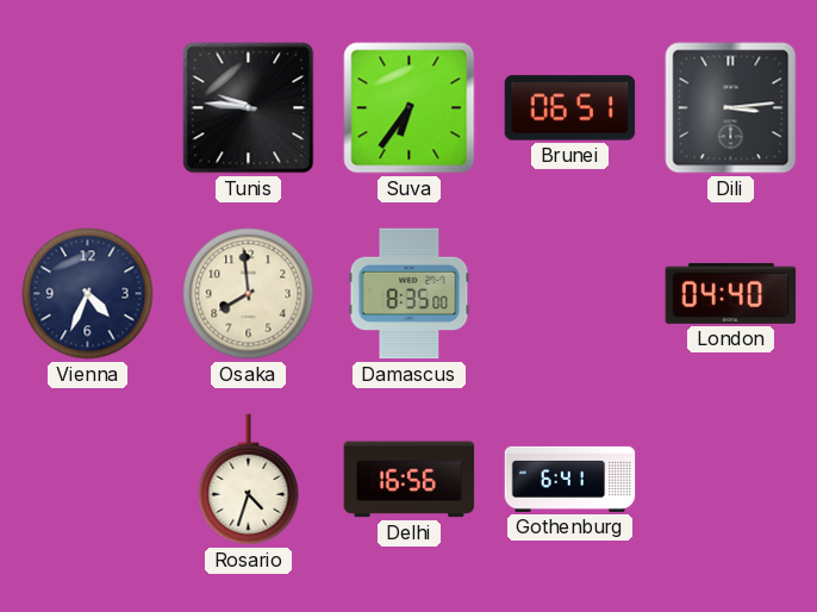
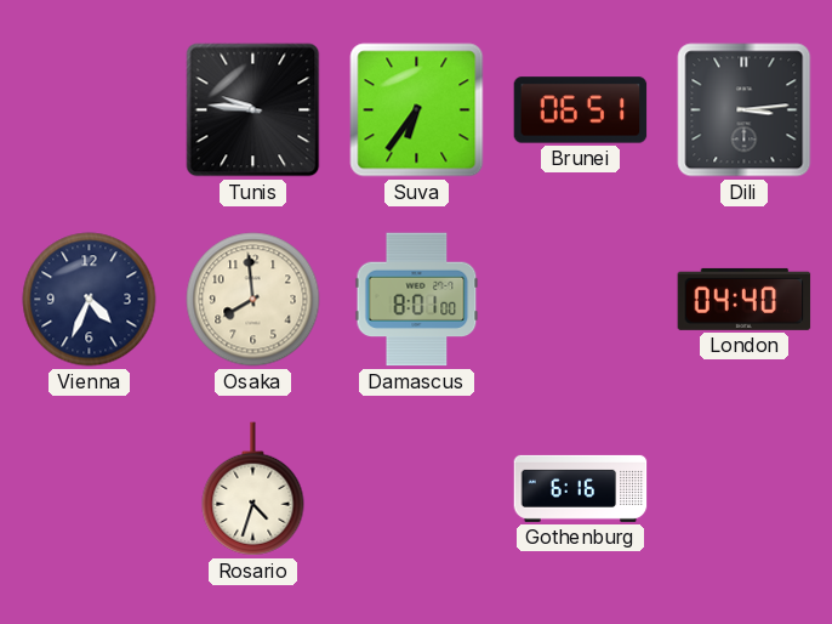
Damascus: 8:35 -> 8:01
Delhi: 16:56 -> none
Gothenburg: 6:41 -> 6:16
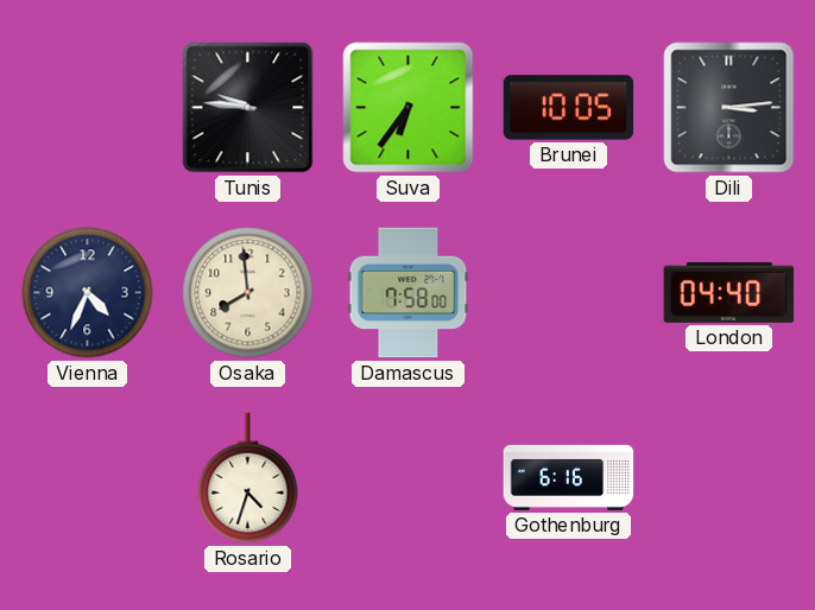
Brunei: 06:51 -> 10:05
Damascus: 8:01 -> 7:58
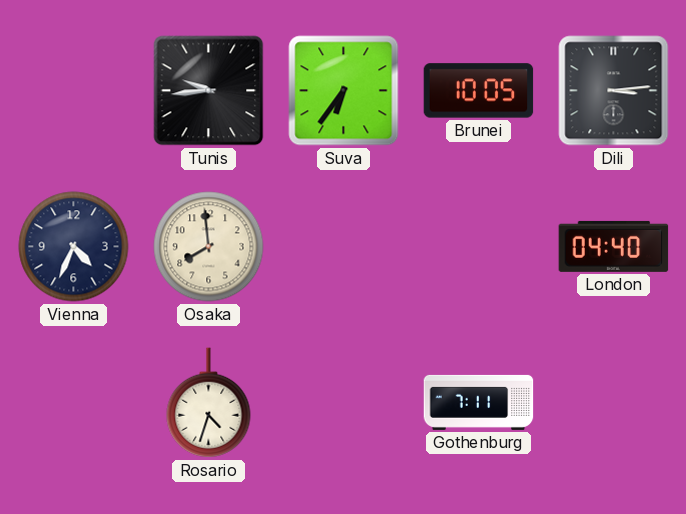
Tunis: 9:46 -> 9:44
Damascus: 7:58 -> none
Gothenburg: 6:16 -> 7:11
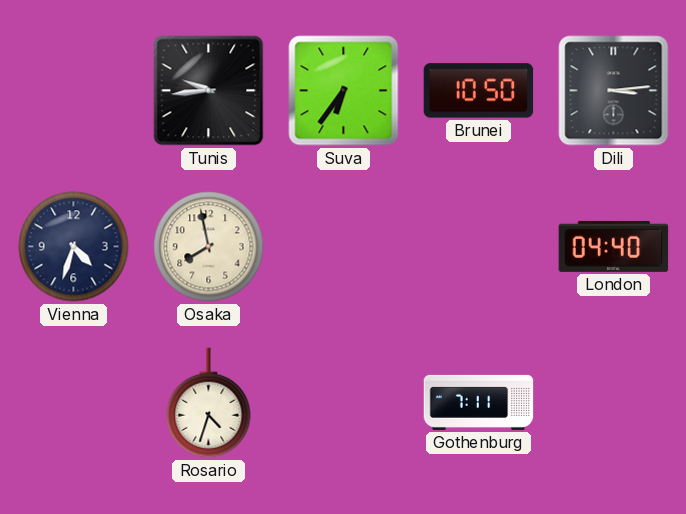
Brunei: 10:05 -> 10:50
Vienna: 4:34 -> 4:33
Osaka: 7:59 -> 7:58
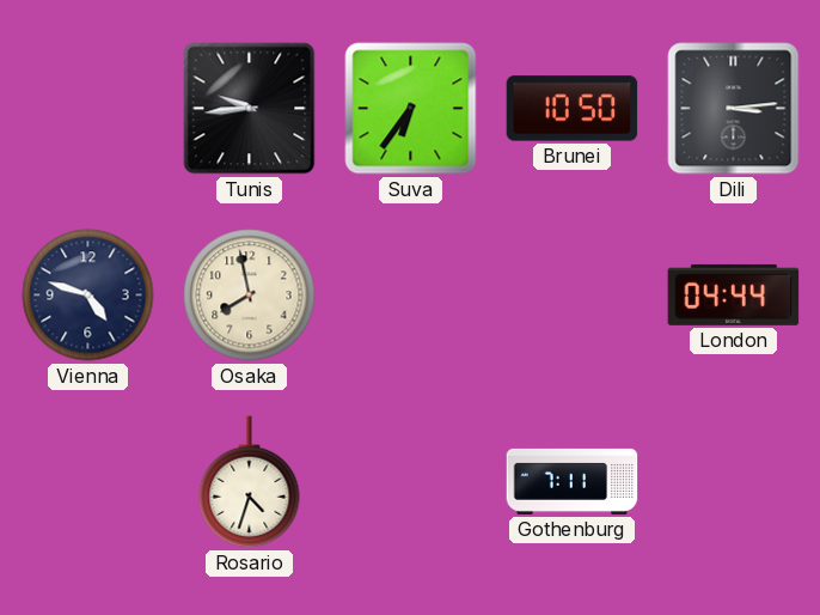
Vienna: 4:33 -> 4:48
London: 04:40 -> 04:44
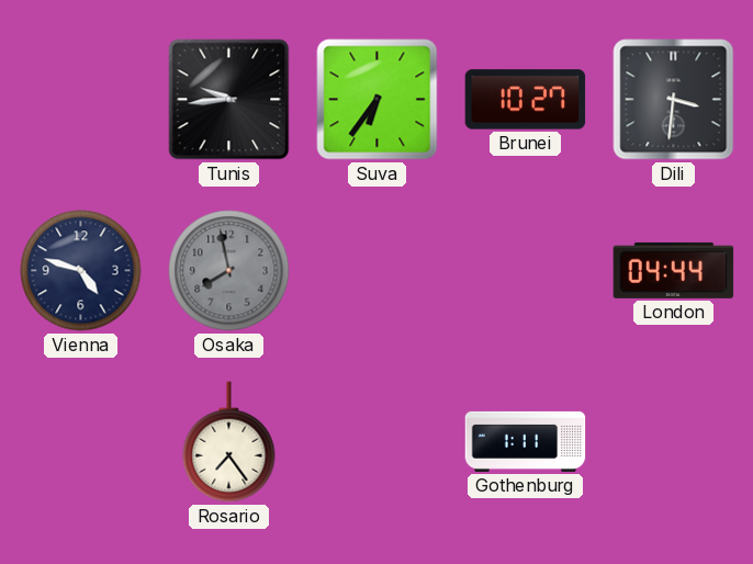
Brunei: 10:50 -> 10:27
Dili: 3:14 -> 3:31
Osaka dial: cream -> grey
Rosario: 4:33 -> 7:24
Gothenburg: 7:11 -> 1:11
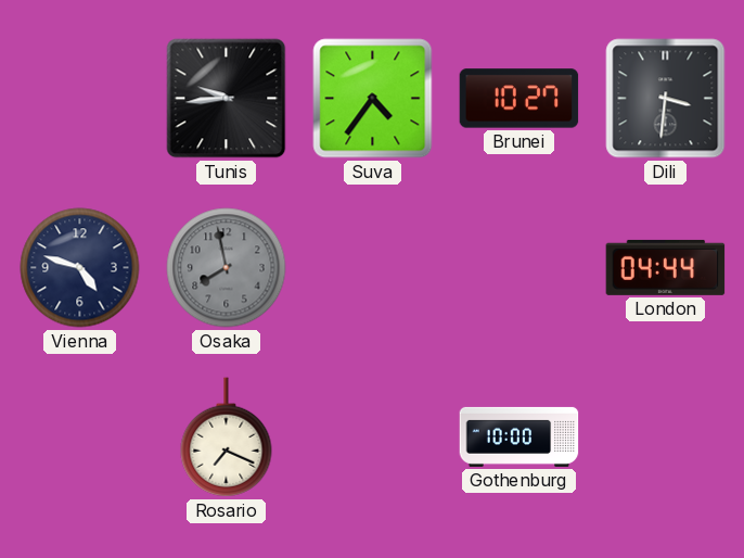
Suva: 6:36 -> 4:36
Rosario: 7:24 -> 7:19
Gothenburg: 1:11 -> 10:00
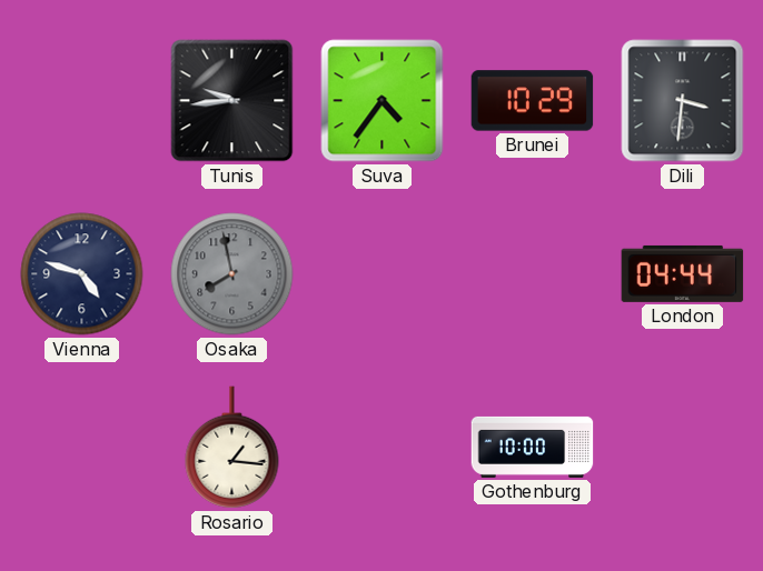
Brunei: 10:27 -> 10:29
Rosario: 7:19 -> 1:16
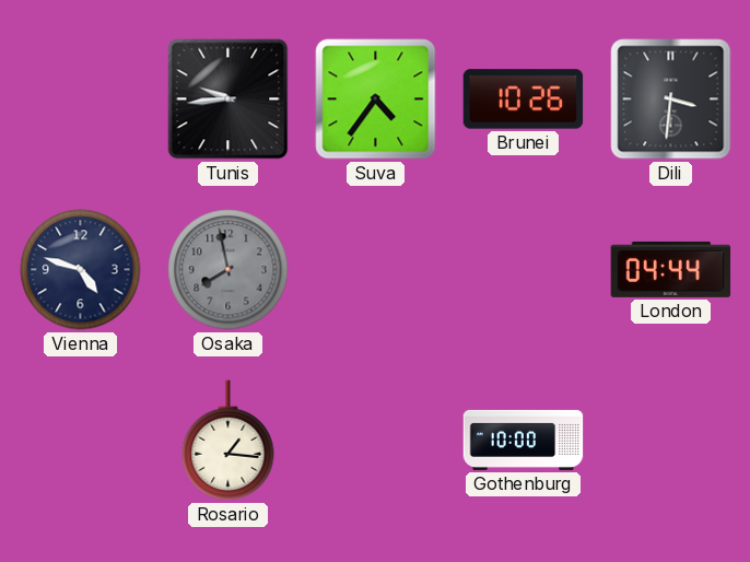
Brunei: 10:29 -> 10:26
